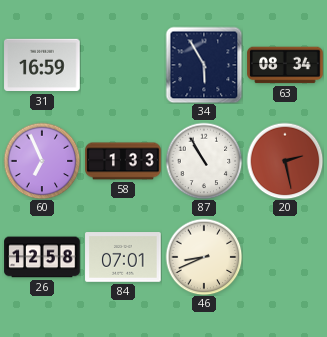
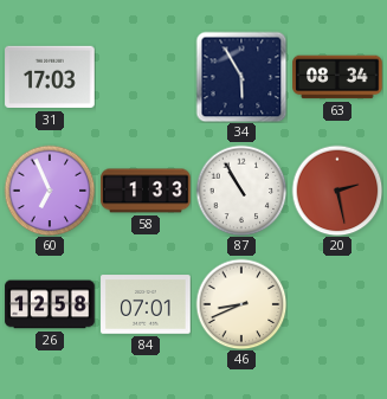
31: 16:59 -> 17:03
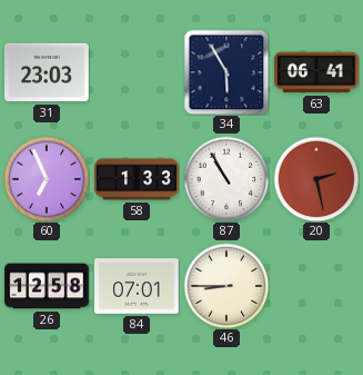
31: 17:03 -> 23:03
63: 08:34 -> 06:41
46: 8:41 -> 8:45
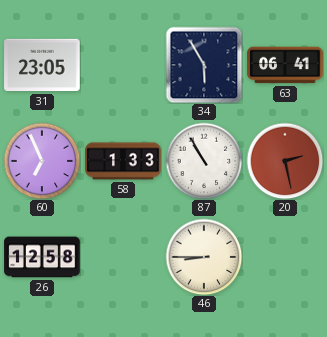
31: 23:03 -> 23:05
84: 07:01 -> none
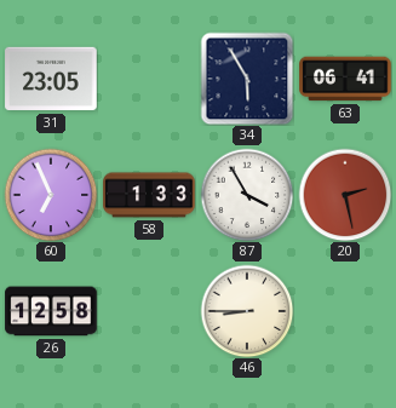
87: 10:55 -> 3:55
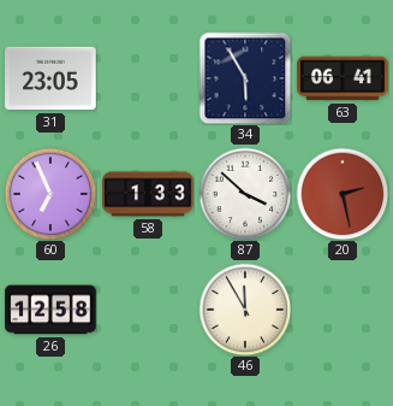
87: 3:55 -> 3:52
46: 8:45 -> 11:55
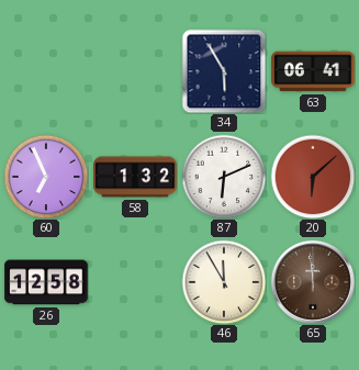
31: 23:05 -> none
58: 1:33 -> 1:32
87: 3:52 -> 6:11
20: 2:28 -> 6:08
65: none -> 11:59
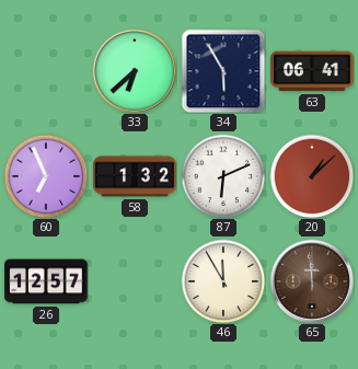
33: none -> 6:38
20: 6:08 -> 1:08
26: 12:58 -> 12:57
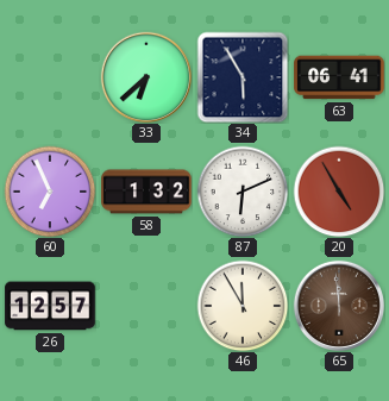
20: 1:08 -> 4:55
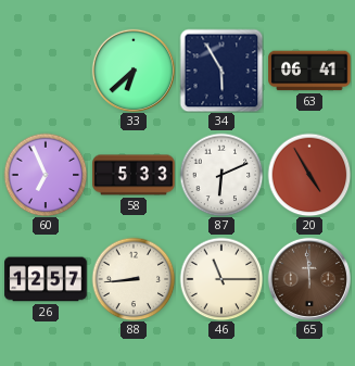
58: 1:32 -> 5:33
88: none -> 8:44
46: 11:55 -> 11:15
